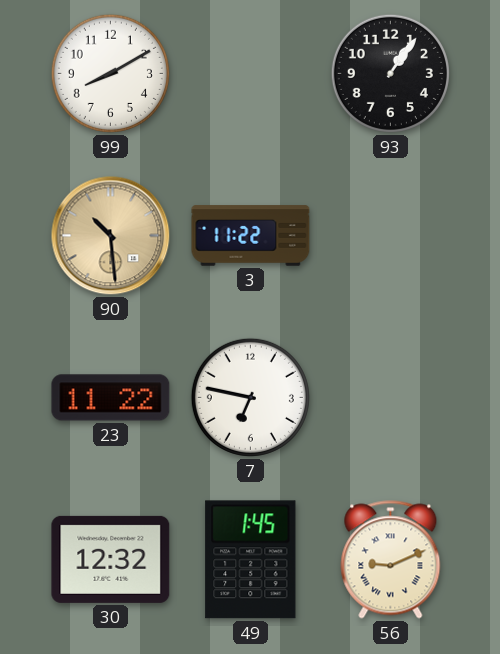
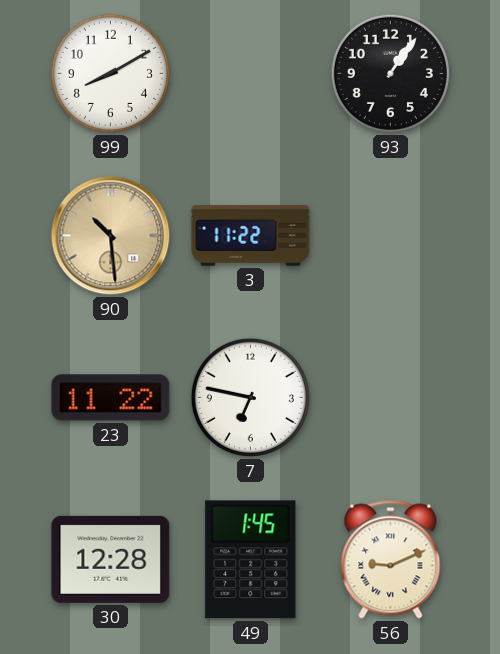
30: 12:32 -> 12:28
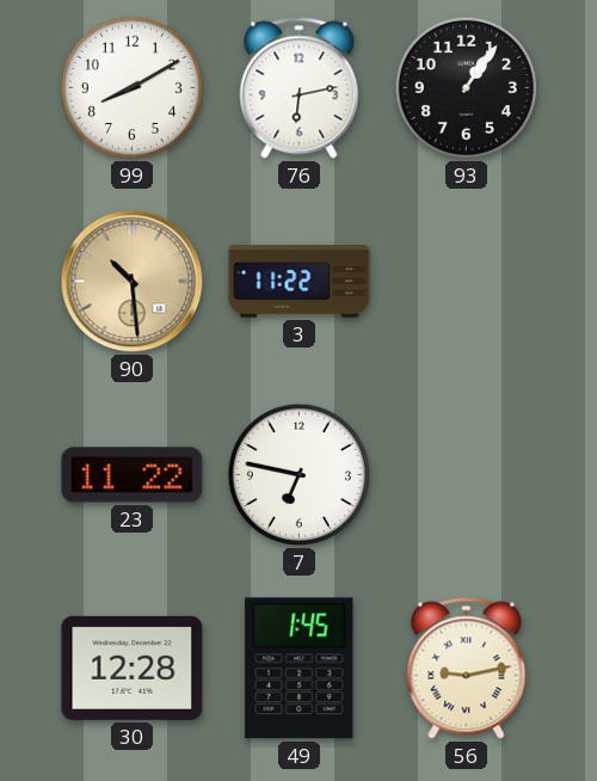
76: none -> 6:13
56: 9:11 -> 9:13
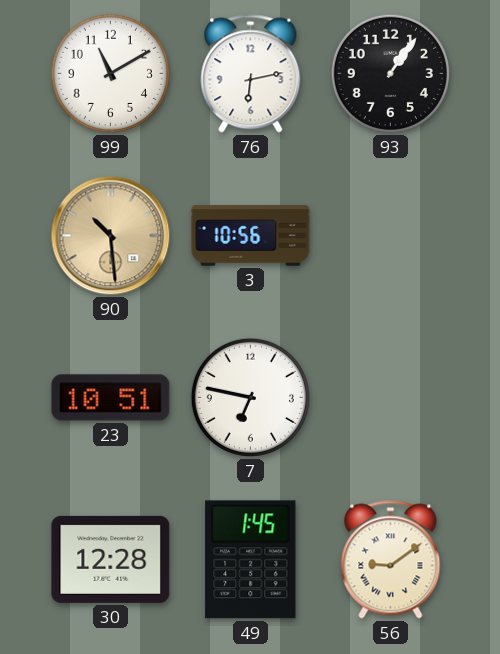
99: 8:10 -> 11:10
3: 11:22 -> 10:56
23: 11:22 -> 10:51
56: 9:13 -> 9:09
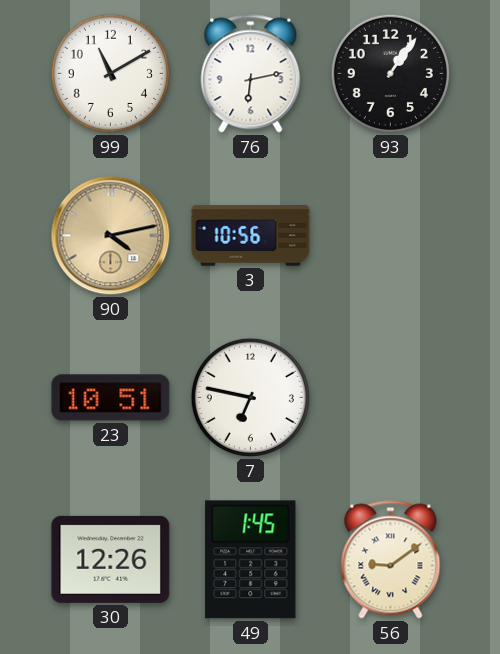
90: 10:29 -> 4:13
30: 12:28 -> 12:26
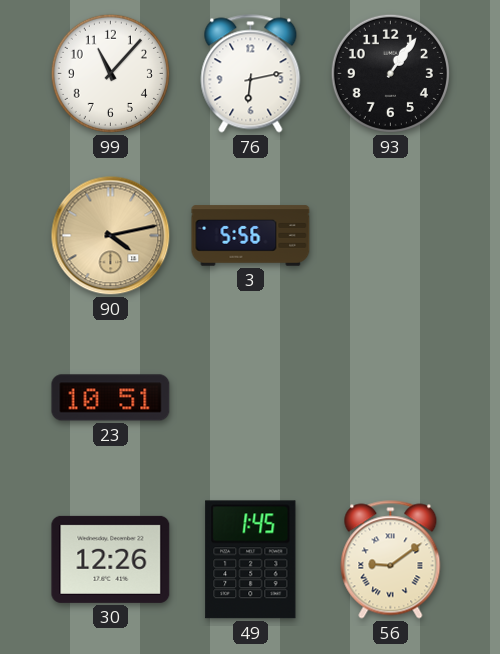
99: 11:10 -> 11:07
3: 10:56 -> 5:56
7: 6:47 -> none
